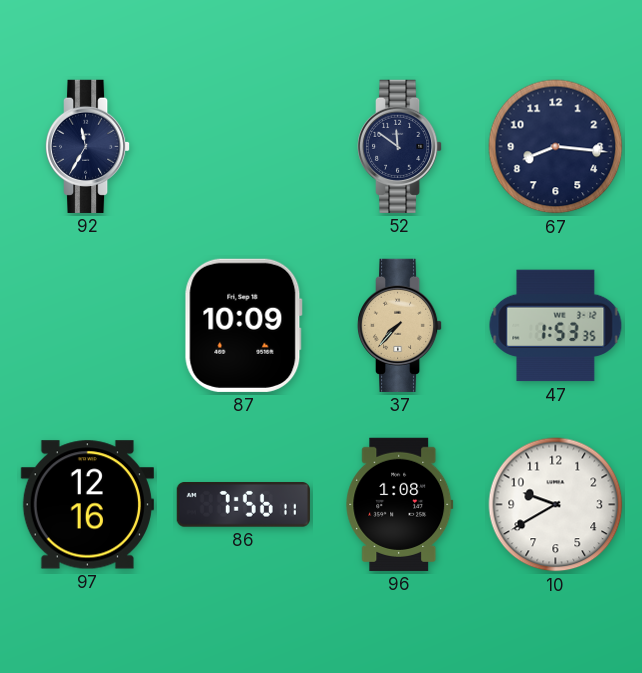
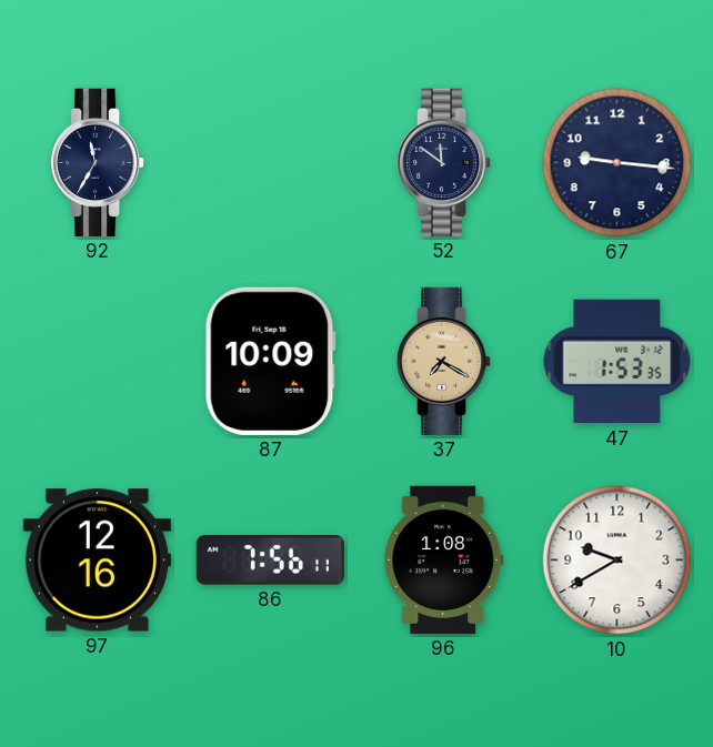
67: 8:16 -> 9:16
37: 7:37 -> 7:20
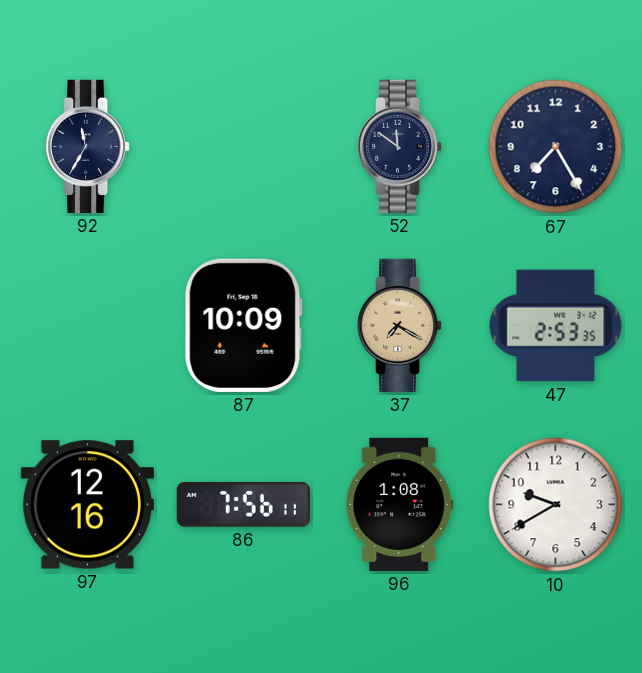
67: 9:16 -> 7:25
47: 1:53 -> 2:53
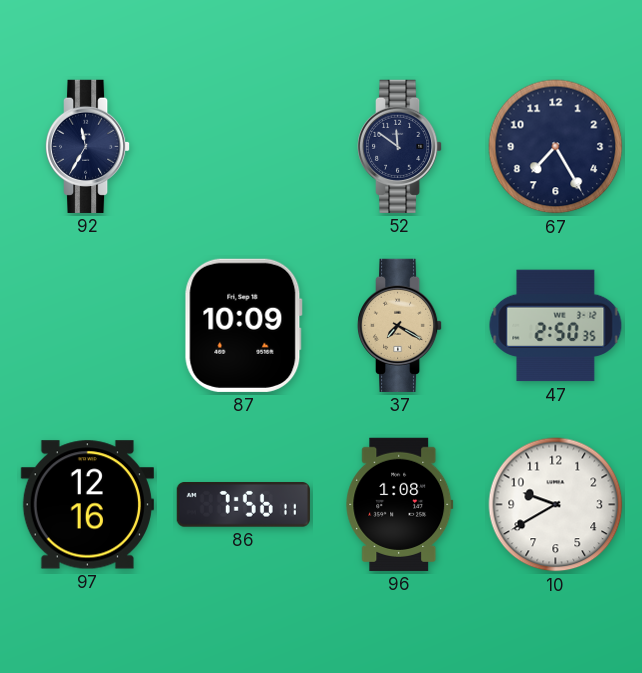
47: 2:53 -> 2:50
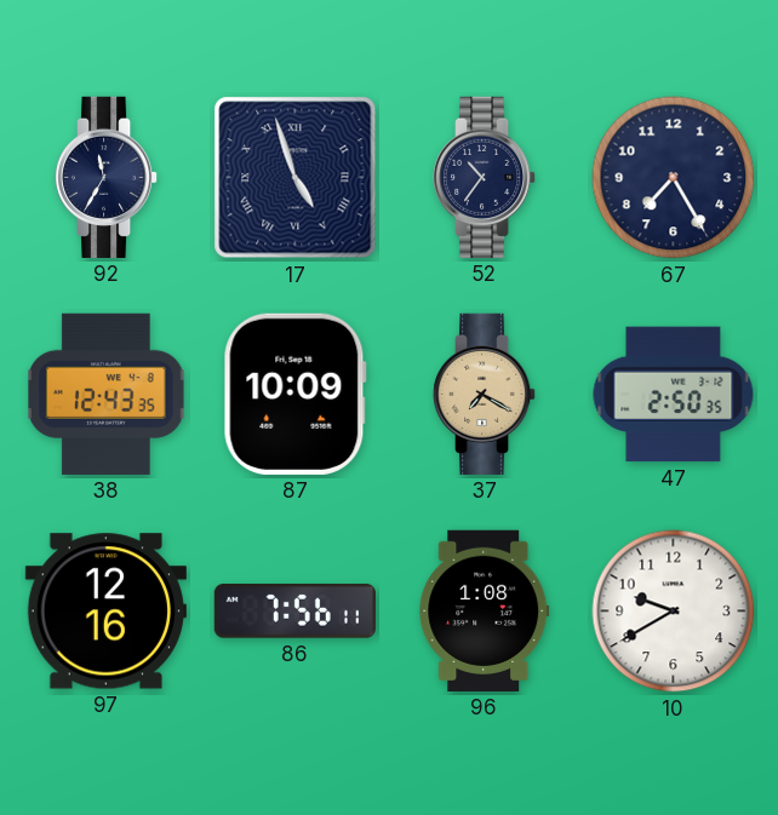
17: none -> 4:57
52: 11:51 -> 10:36
38: none -> 12:43
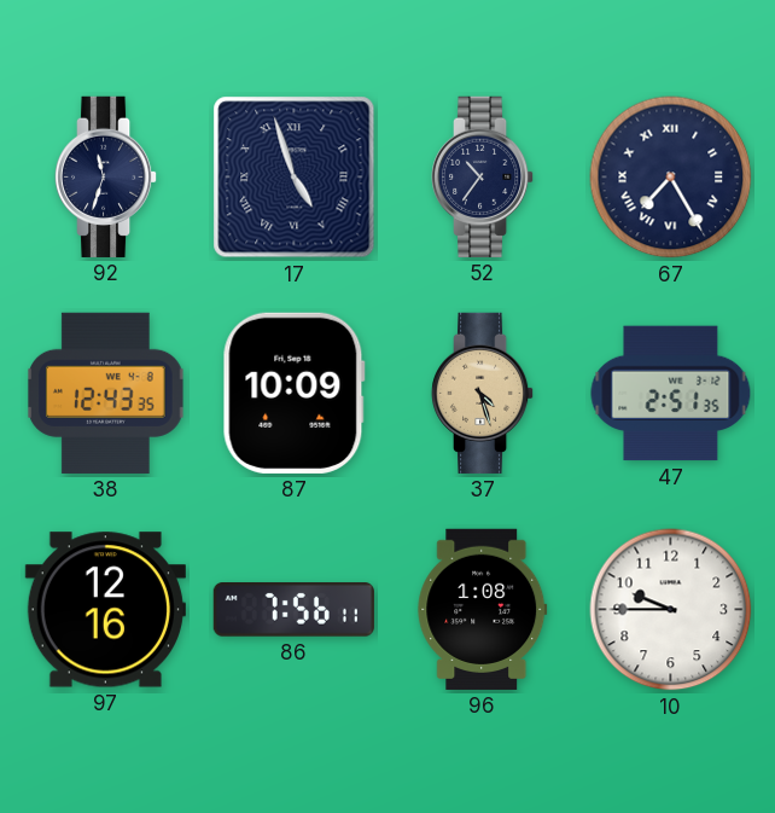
92: 11:35 -> 11:33
67 numerals: Arabic -> Roman
37: 7:20 -> 4:27
47: 2:50 -> 2:51
10: 9:40 -> 9:45
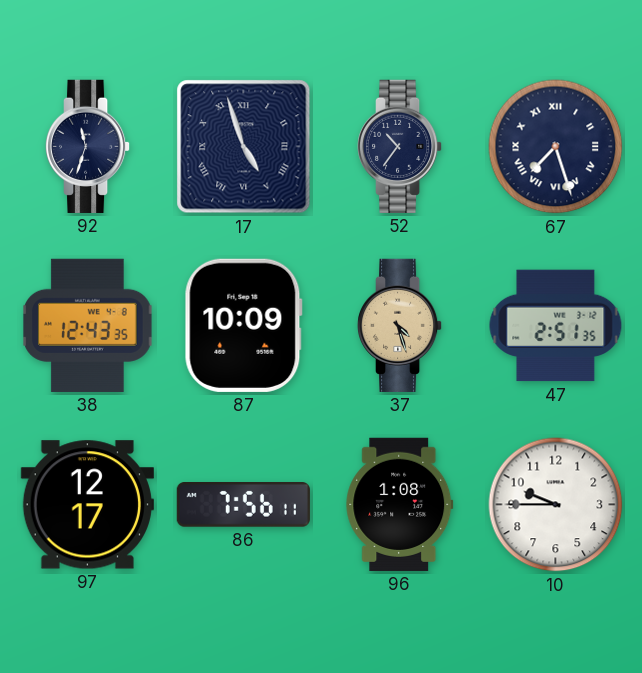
67: 7:25 -> 7:27
97: 12:16 -> 12:17
